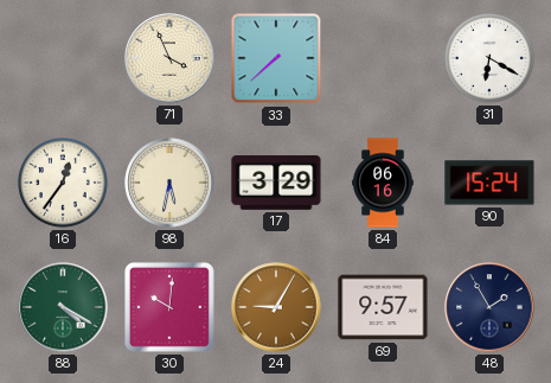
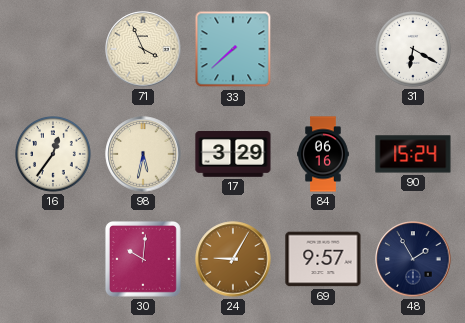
88: 4:20 -> none
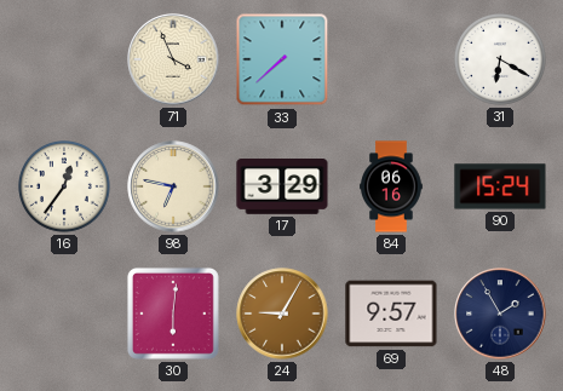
98: 5:32 -> 6:47
30: 10:01 -> 6:01
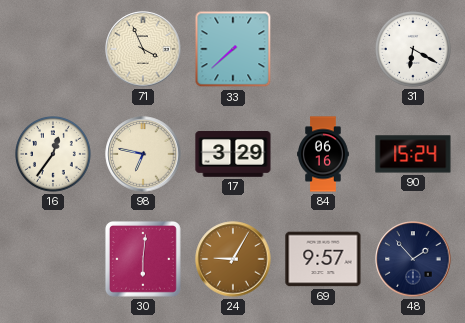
48: 1:55 -> 1:53
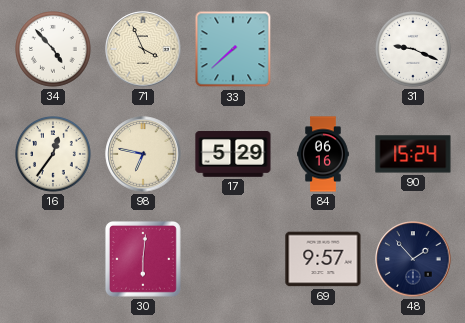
34: none -> 4:53
31: 6:20 -> 9:19
17: 3:29 -> 5:29
24: 9:05 -> none
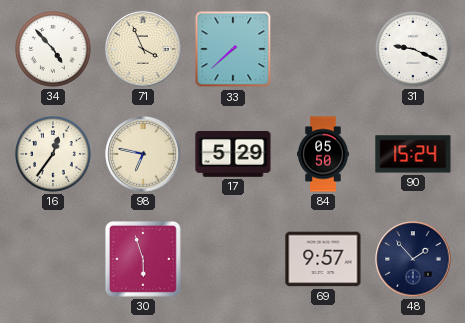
84: 06:16 -> 05:50
30: 6:01 -> 5:57
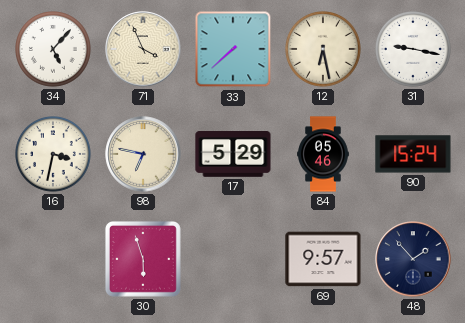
34: 4:53 -> 5:07
12: none -> 6:28
31: 9:19 -> 9:17
16: 12:36 -> 3:32
84: 05:50 -> 05:46
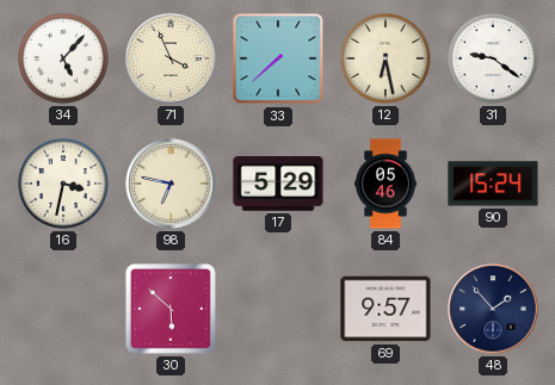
31: 9:17 -> 9:21
30: 5:57 -> 5:52
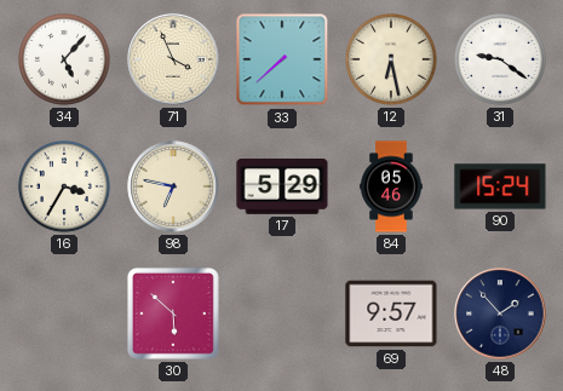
16: 3:32 -> 3:35
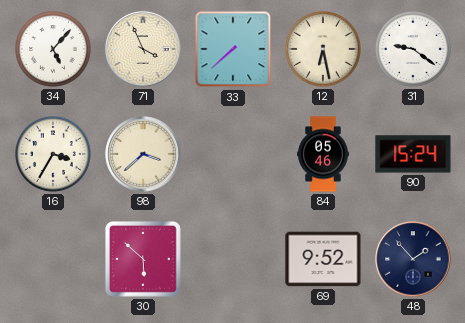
98: 6:47 -> 3:38
17: 5:29 -> none
69: 9:57 -> 9:52
